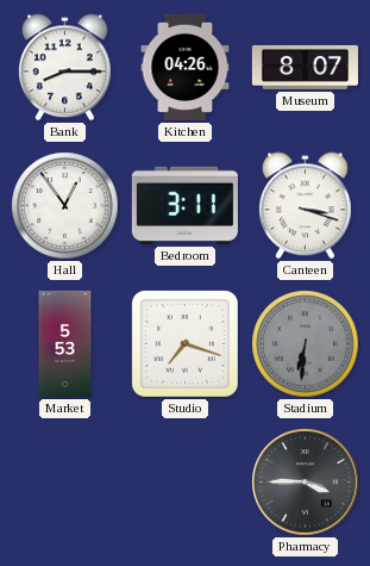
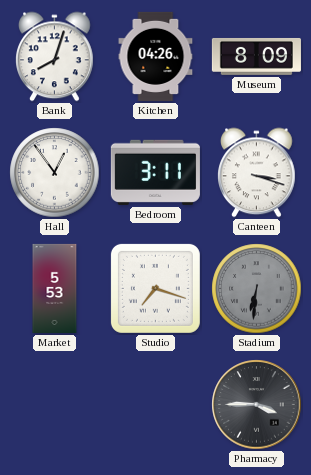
Bank: 8:15 -> 8:03
Museum: 8:07 -> 8:09
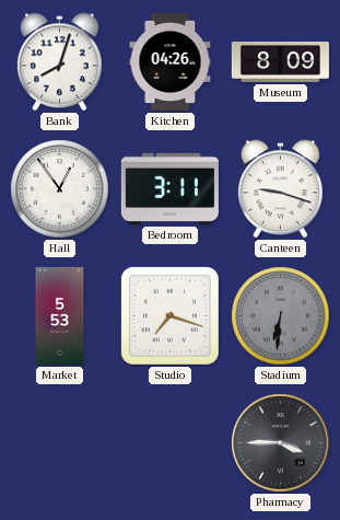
Canteen: 3:18 -> 9:18
